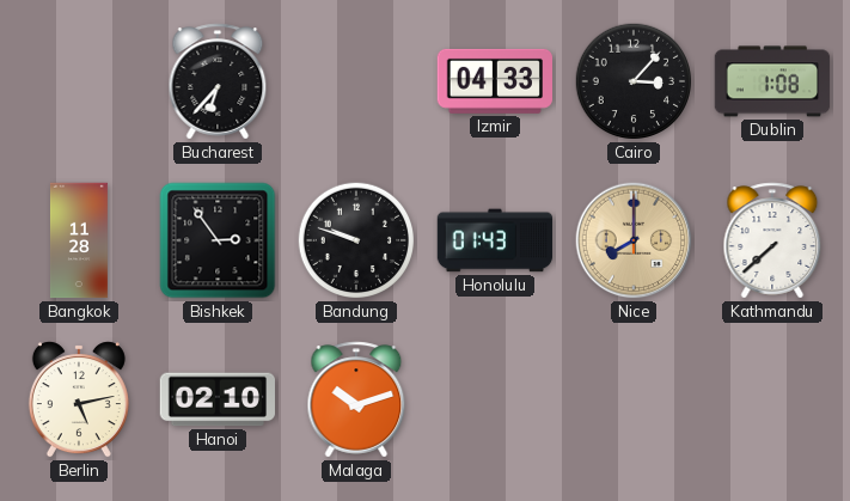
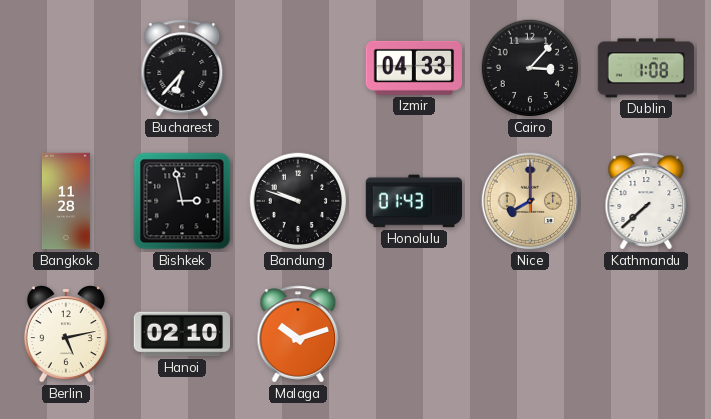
Bishkek: 2:54 -> 2:58
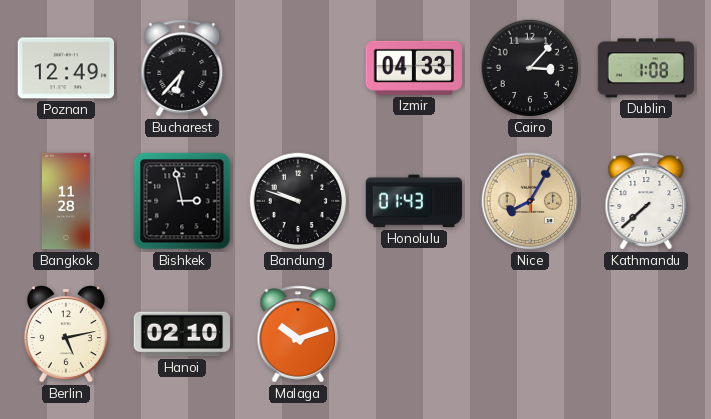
Poznan: none -> 12:49
Nice: 8:00 -> 8:05
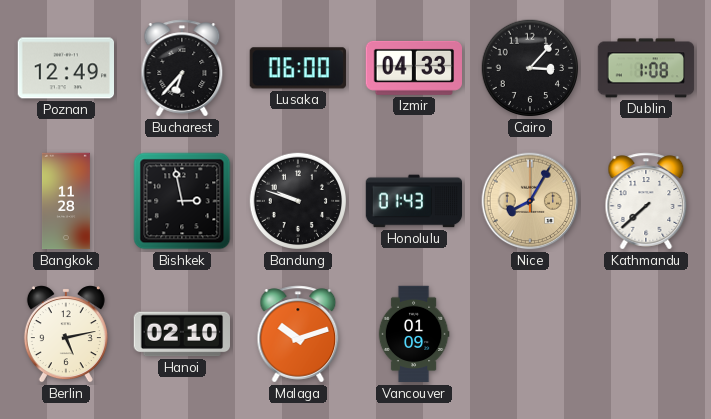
Lusaka: none -> 06:00
Vancouver: none -> 01:09
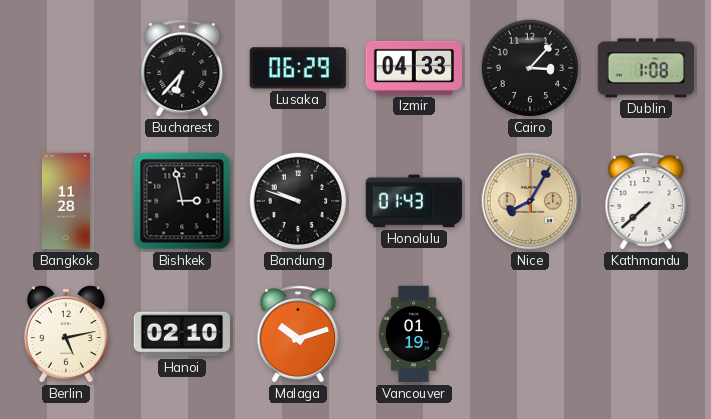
Poznan: 12:49 -> none
Lusaka: 06:00 -> 06:29
Vancouver: 01:09 -> 01:19
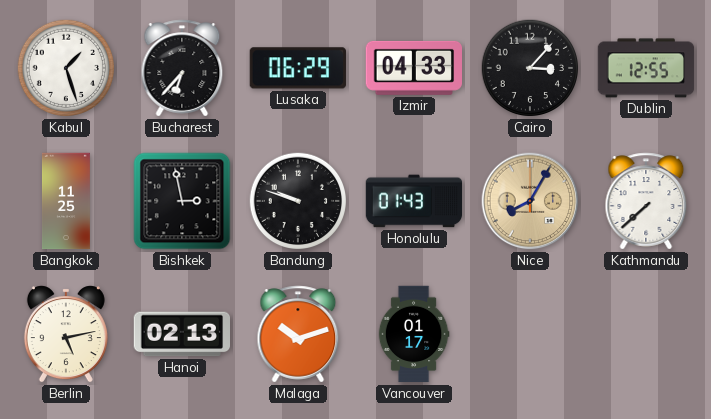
Kabul: none -> 1:27
Dublin: 1:08 -> 12:55
Bangkok: 11:28 -> 11:25
Hanoi: 02:10 -> 02:13
Vancouver: 01:19 -> 01:17
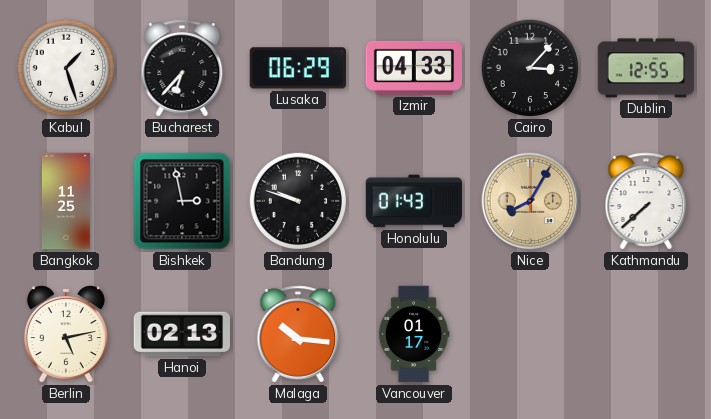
Malaga: 10:12 -> 10:16
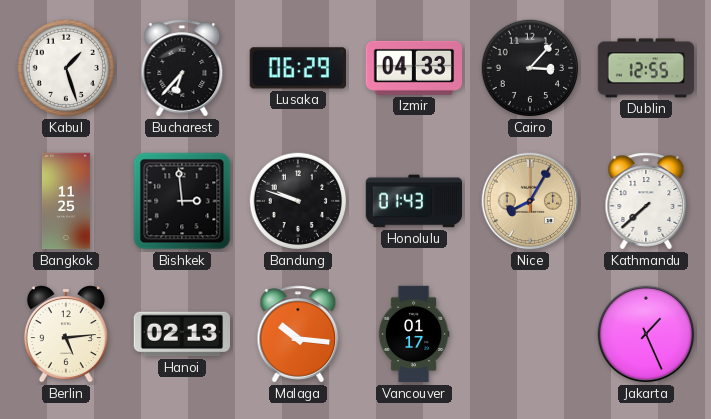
Bishkek: 2:58 -> 2:59
Berlin: 5:13 -> 5:14
Jakarta: none -> 1:26
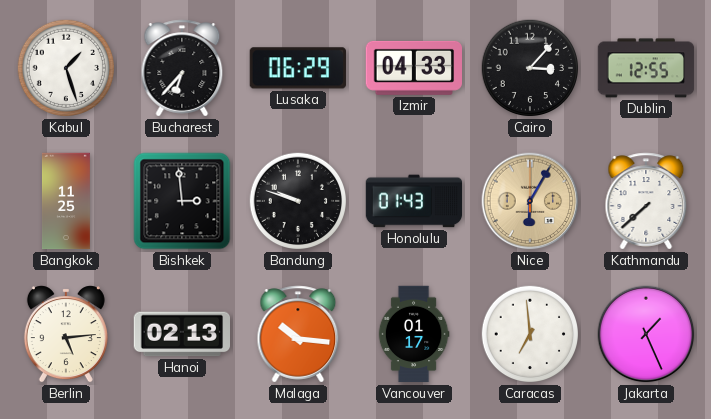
Nice: 8:05 -> 6:05
Caracas: none -> 6:59
